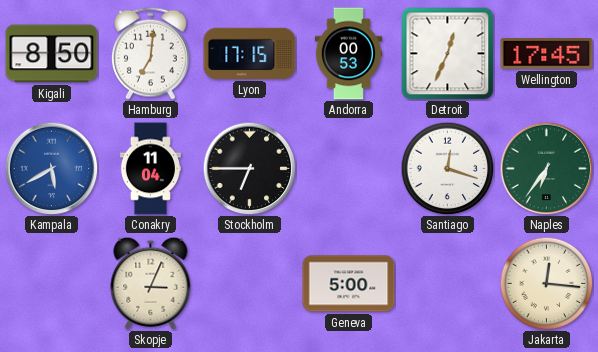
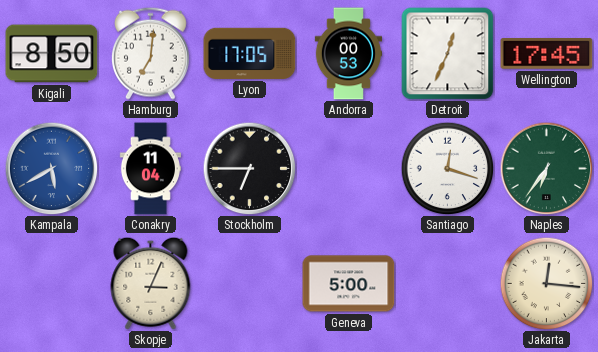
Lyon: 17:15 -> 17:05
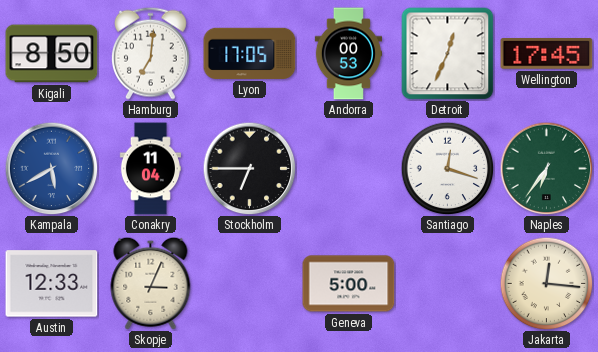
Austin: none -> 12:33
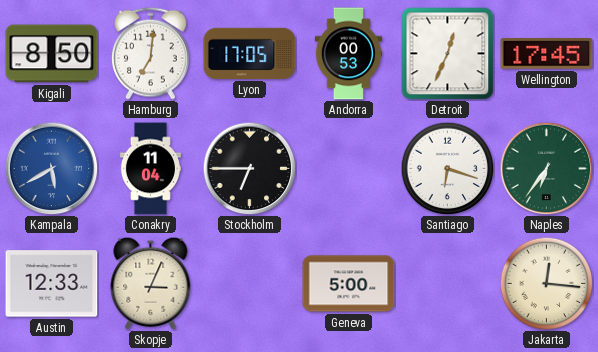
Santiago: 12:18 -> 6:18
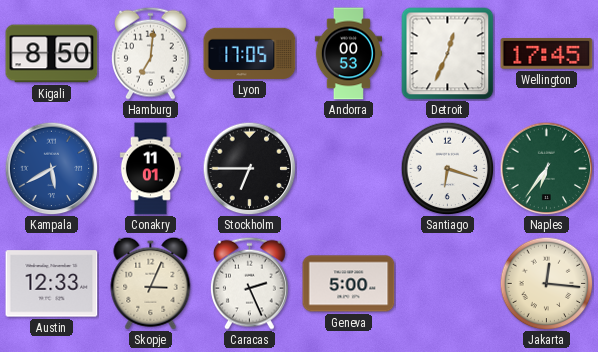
Conakry: 11:04 -> 11:01
Caracas: none -> 2:26
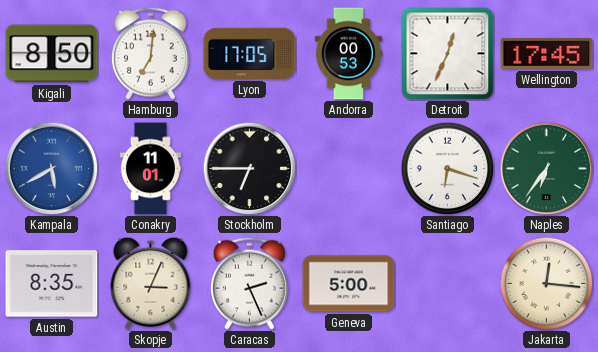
Austin: 12:33 -> 8:35
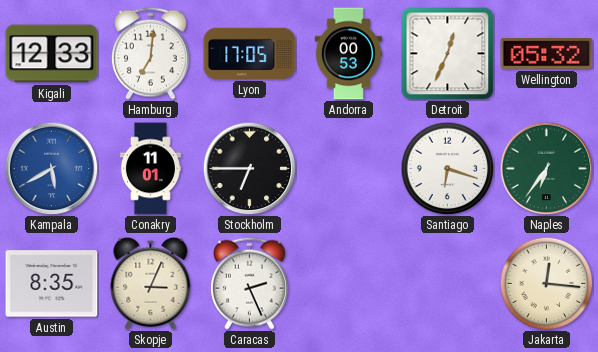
Kigali: 8:50 -> 12:33
Wellington: 17:45 -> 05:32
Geneva: 5:00 -> none
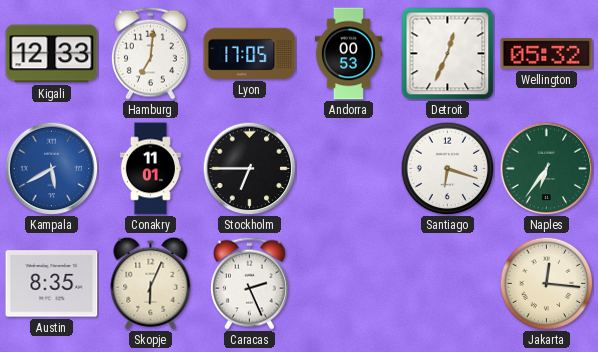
Skopje: 3:04 -> 6:04
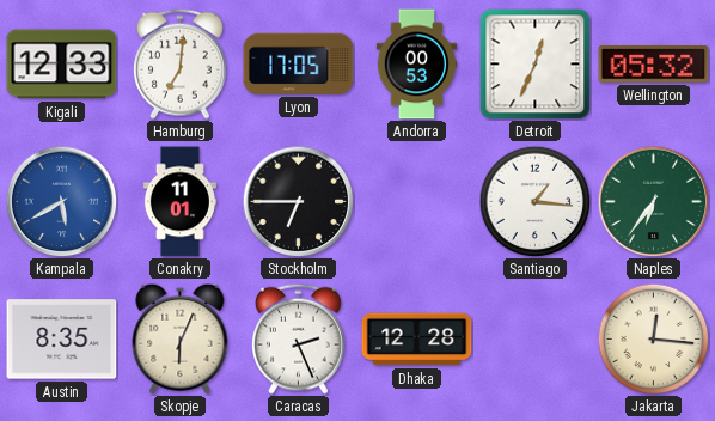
Santiago: 6:18 -> 1:16
Dhaka: none -> 12:28
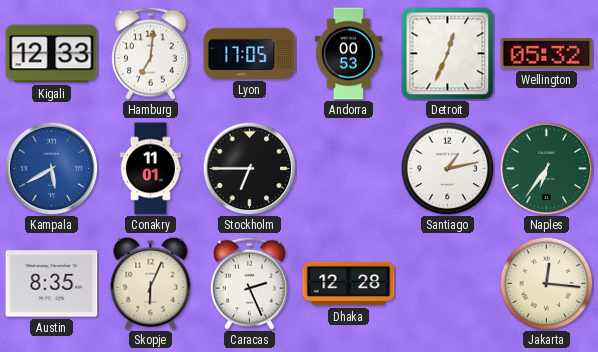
Santiago: 1:16 -> 1:13
